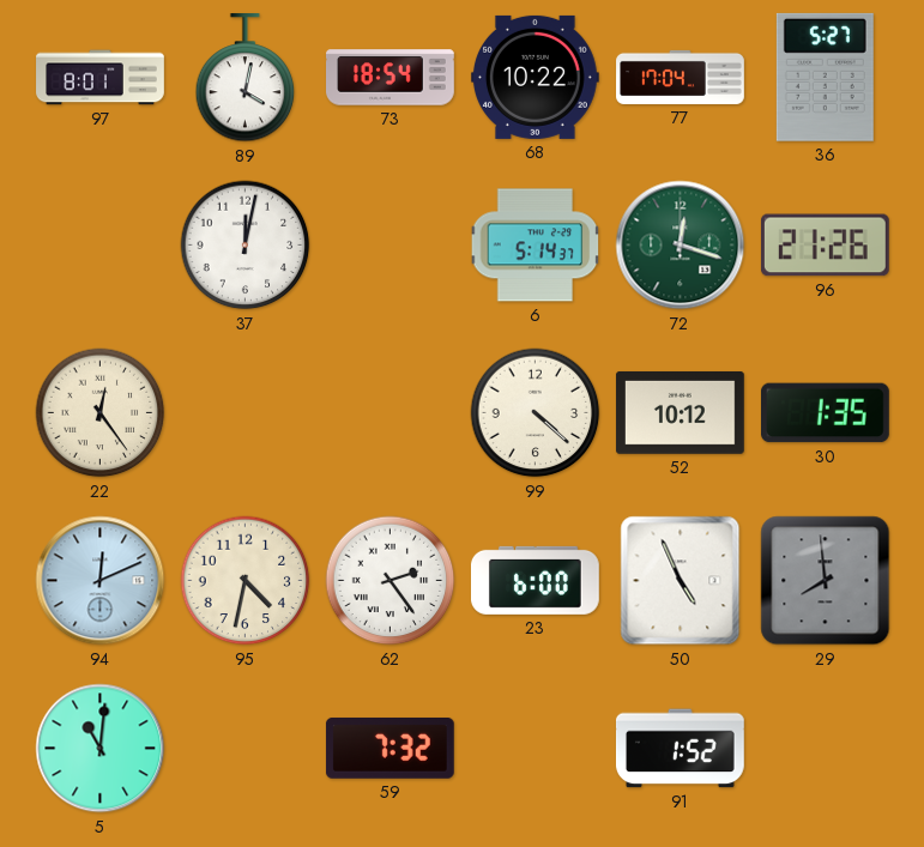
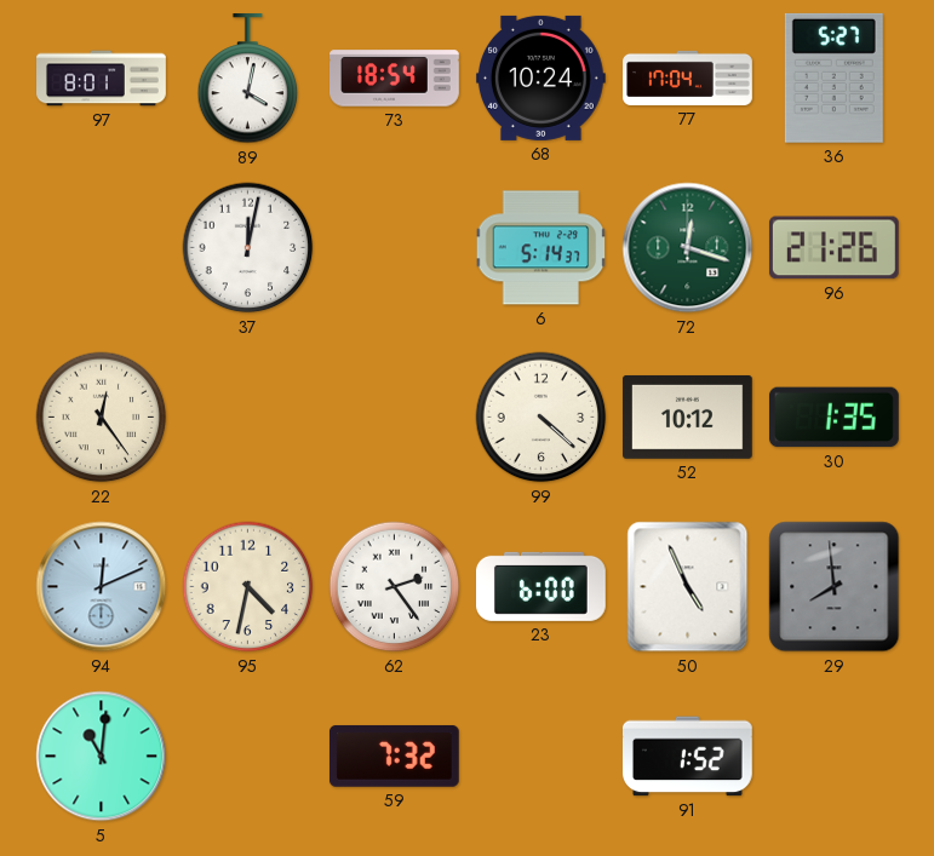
68: 10:22 -> 10:24
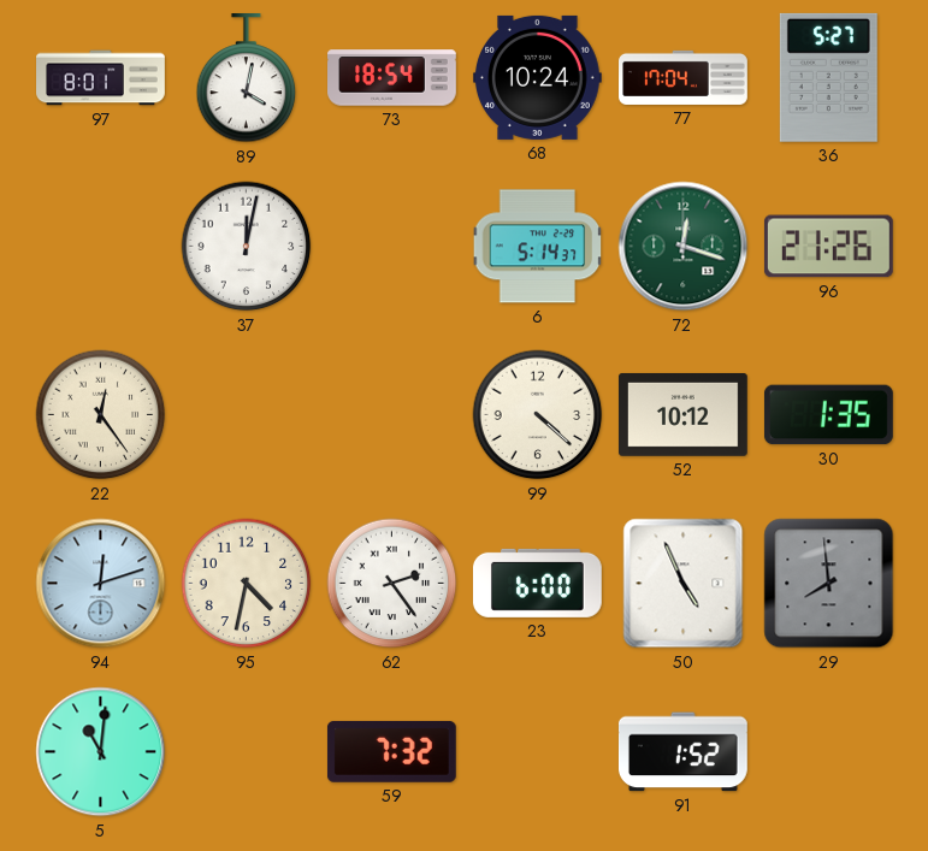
94: 12:11 -> 12:12
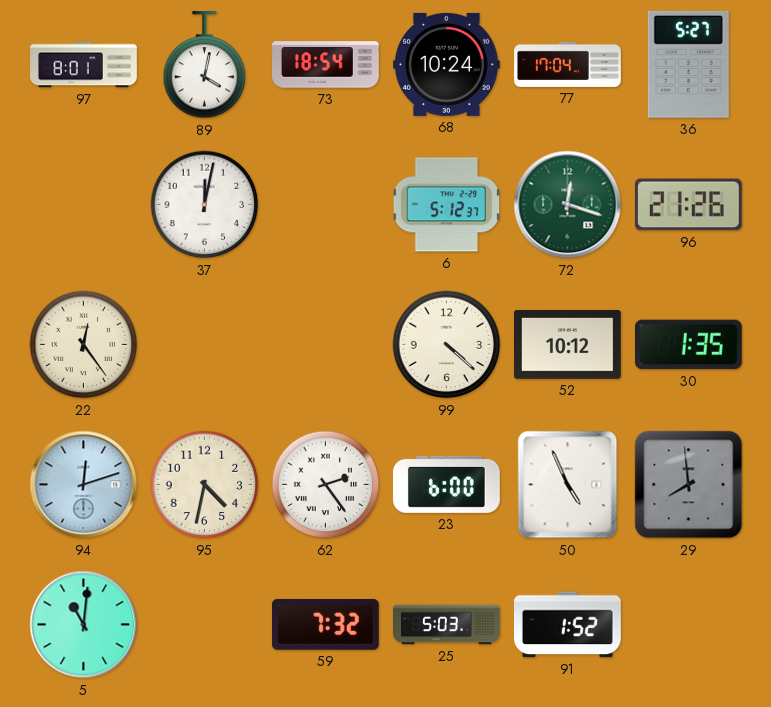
6: 5:14 -> 5:12
25: none -> 5:03
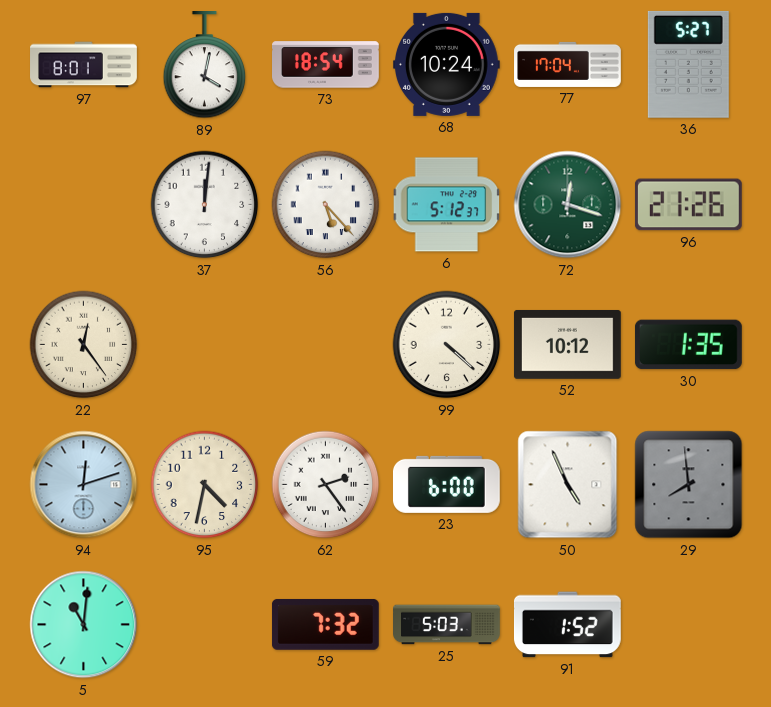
37: 12:02 -> 12:01
56: none -> 5:23
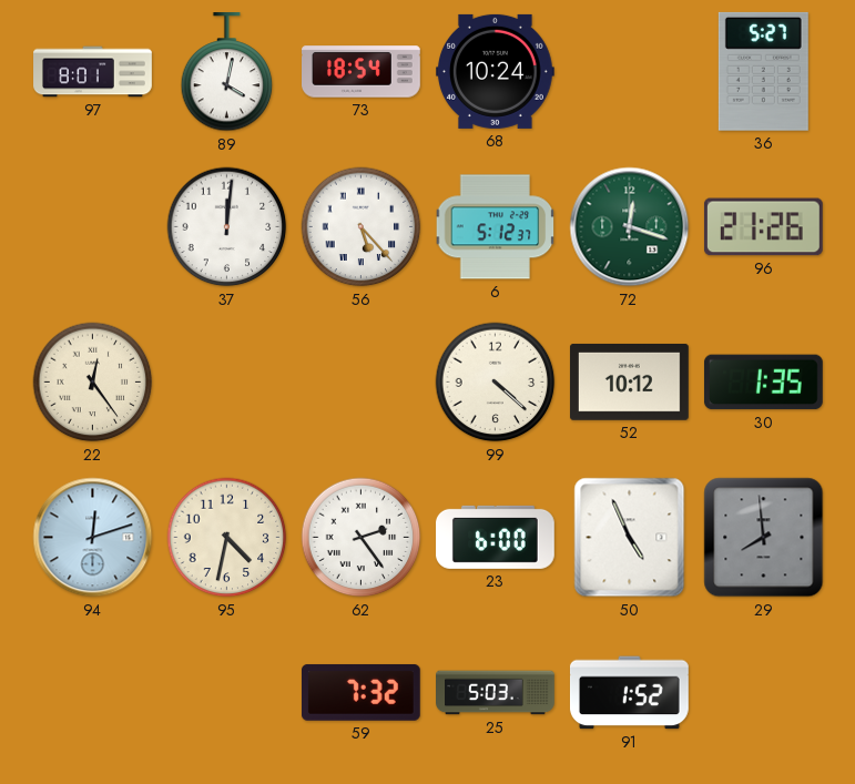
77: 17:04 -> none
5: 11:01 -> none
